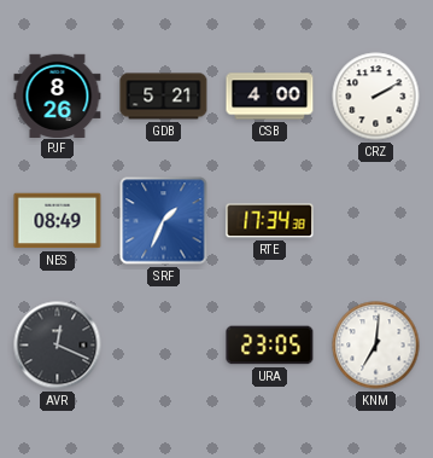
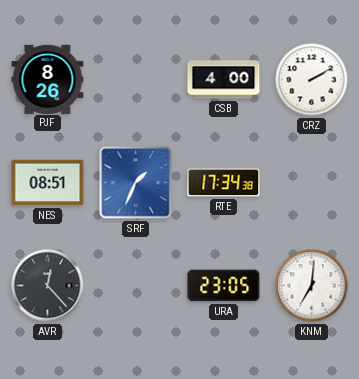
GDB: 5:21 -> none
NES: 08:49 -> 08:51
AVR: 12:19 -> 12:23
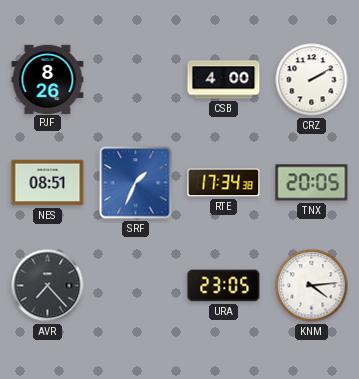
TNX: none -> 20:05
AVR: 12:23 -> 7:23
KNM: 7:01 -> 4:14
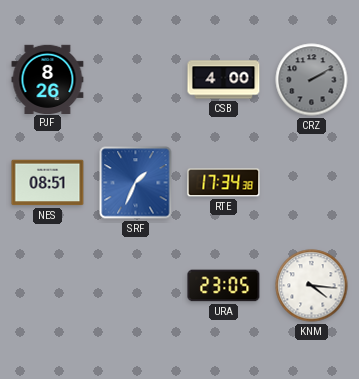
CRZ dial: white -> grey
TNX: 20:05 -> none
AVR: 7:23 -> none
KNM: 4:14 -> 4:16
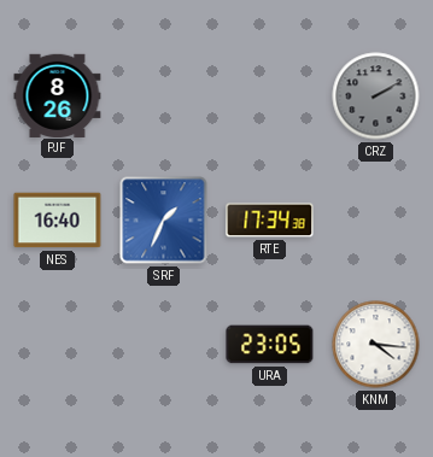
CSB: 4:00 -> none
NES: 08:51 -> 16:40
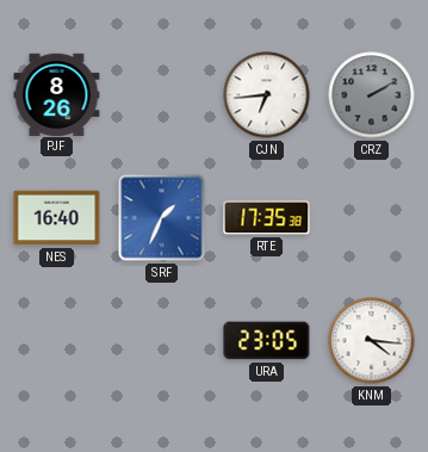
CJN: none -> 6:44
RTE: 17:34 -> 17:35
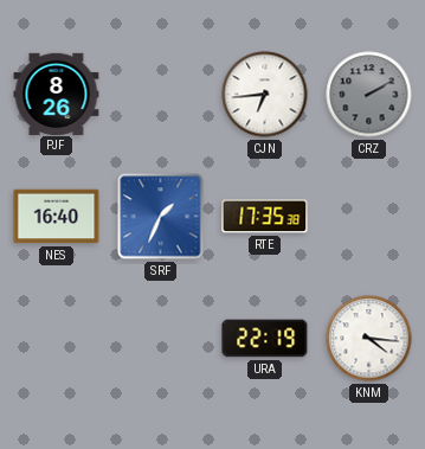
URA: 23:05 -> 22:19
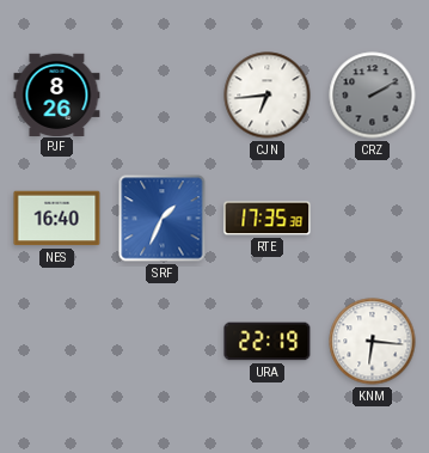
KNM: 4:16 -> 6:16
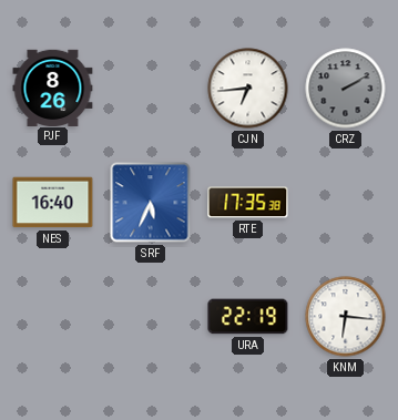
SRF: 1:34 -> 5:34
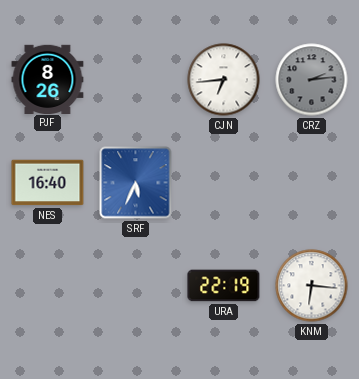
CRZ: 2:10 -> 2:14
RTE: 17:35 -> none
